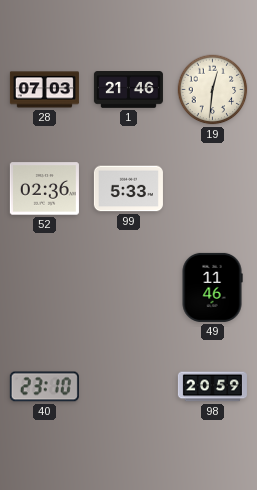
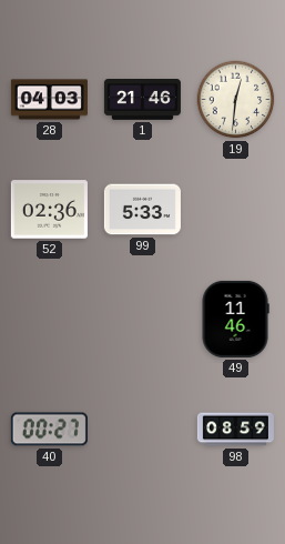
28: 07:03 -> 04:03
40: 23:10 -> 00:27
98: 20:59 -> 08:59
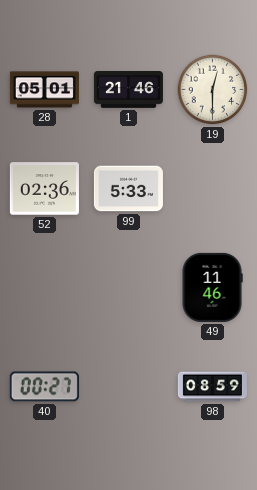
28: 04:03 -> 05:01
19: 12:31 -> 12:30
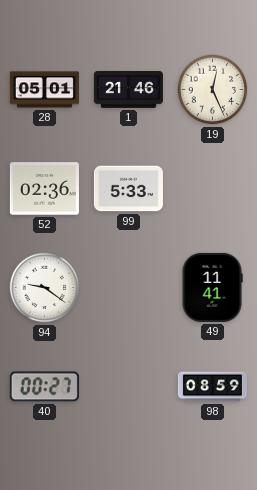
19: 12:30 -> 12:26
94: none -> 9:21
49: 11:46 -> 11:41
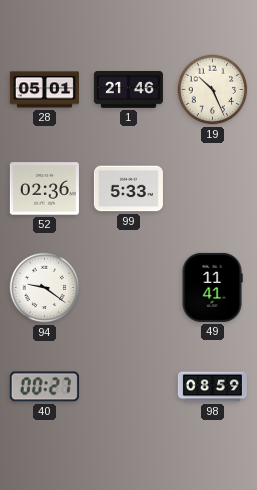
19: 12:26 -> 10:26
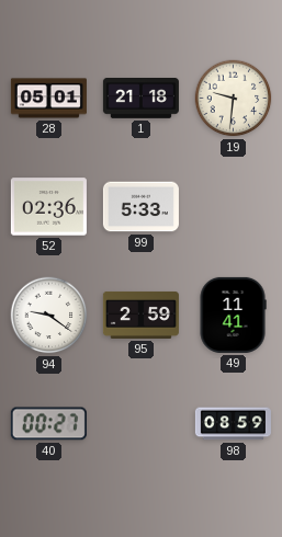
1: 21:46 -> 21:18
19: 10:26 -> 9:31
95: none -> 2:59
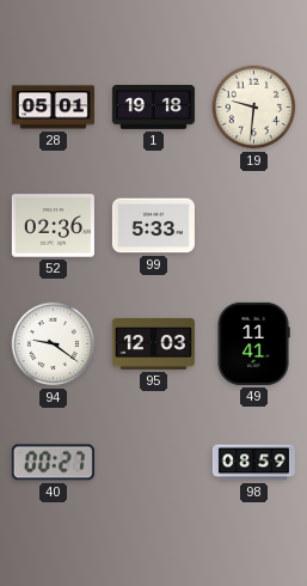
1: 21:18 -> 19:18
95: 2:59 -> 12:03
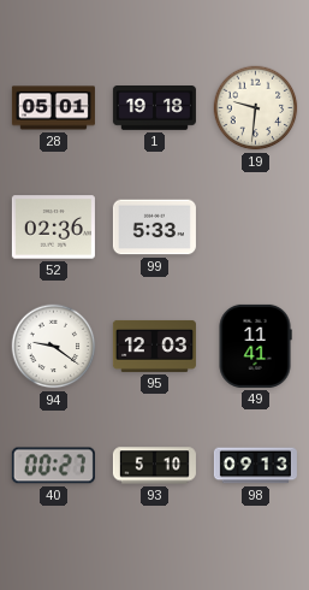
93: none -> 5:10
98: 08:59 -> 09:13
